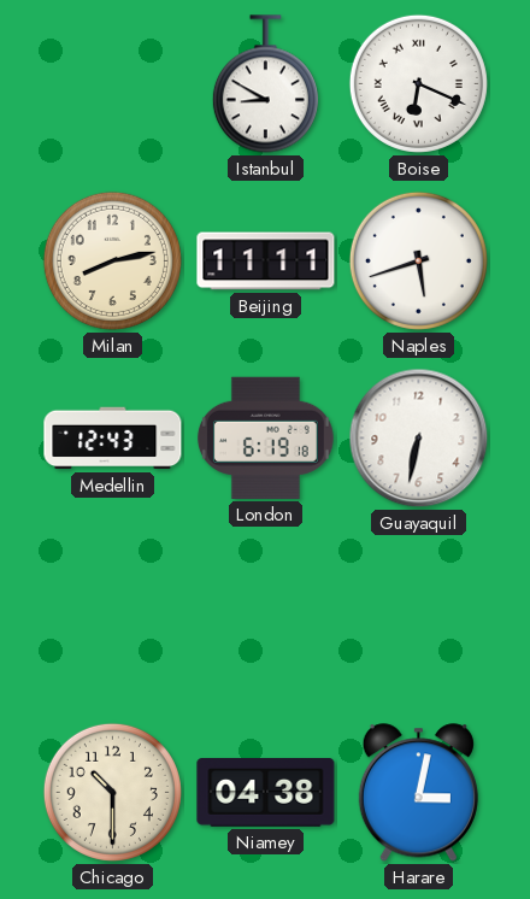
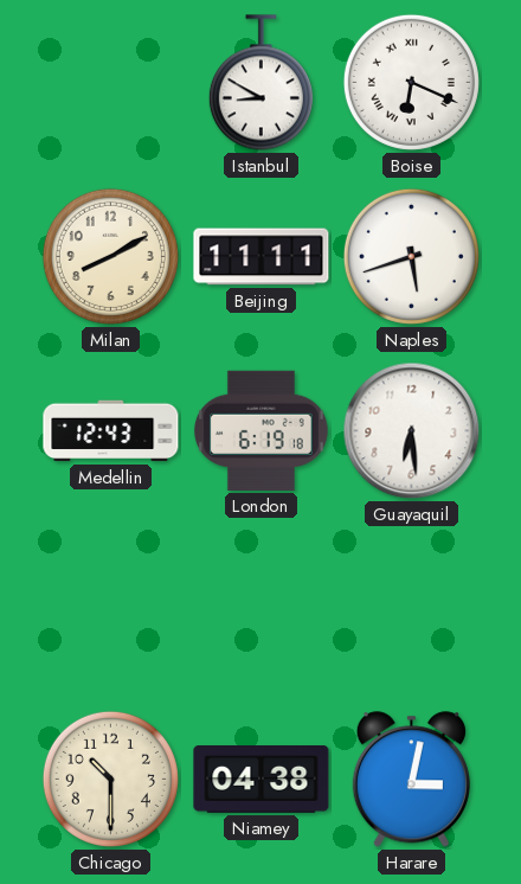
Milan: 8:13 -> 8:10
Guayaquil: 6:32 -> 6:29
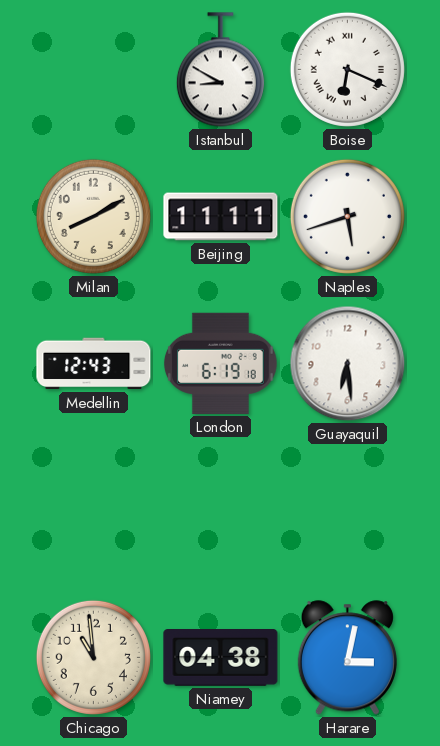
Chicago: 10:30 -> 10:59
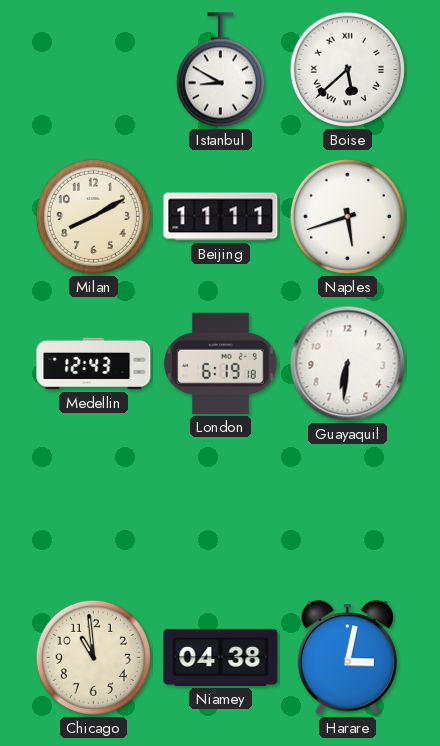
Boise: 6:19 -> 5:38
Guayaquil: 6:29 -> 6:31
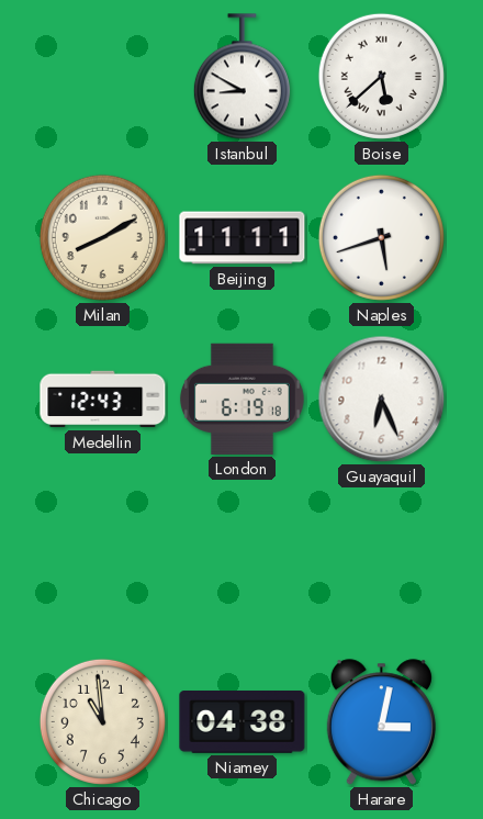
Guayaquil: 6:31 -> 6:26
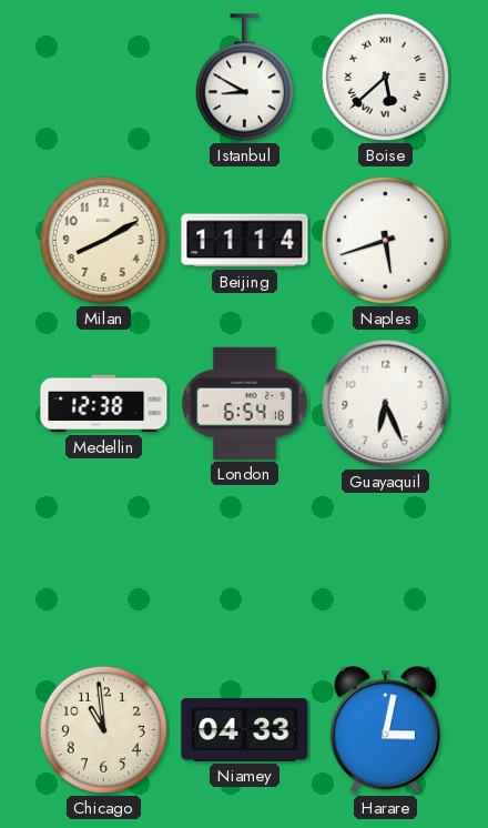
Beijing: 11:11 -> 11:14
Medellin: 12:43 -> 12:38
London: 6:19 -> 6:54
Niamey: 04:38 -> 04:33
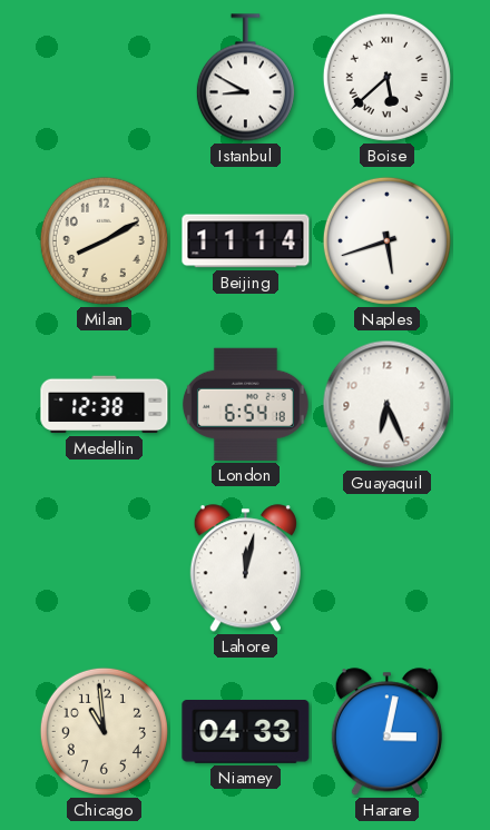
Lahore: none -> 12:02
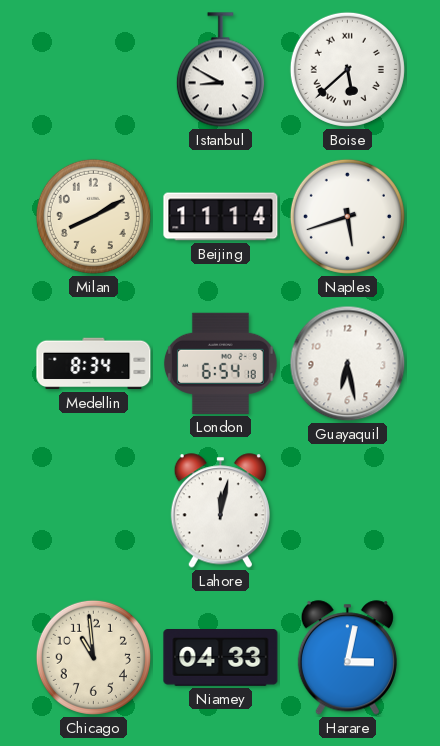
Medellin: 12:38 -> 8:34
Guayaquil: 6:26 -> 6:28
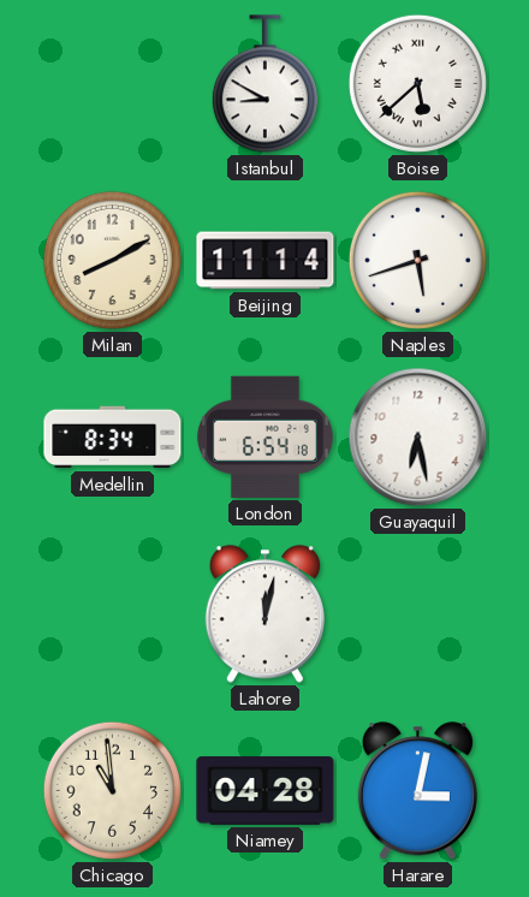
Niamey: 04:33 -> 04:28
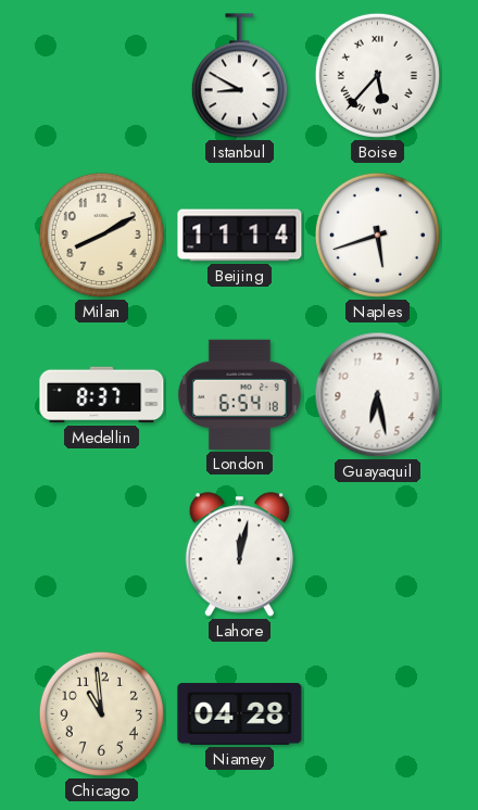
Boise: 5:38 -> 5:37
Medellin: 8:34 -> 8:37
Harare: 3:02 -> none
